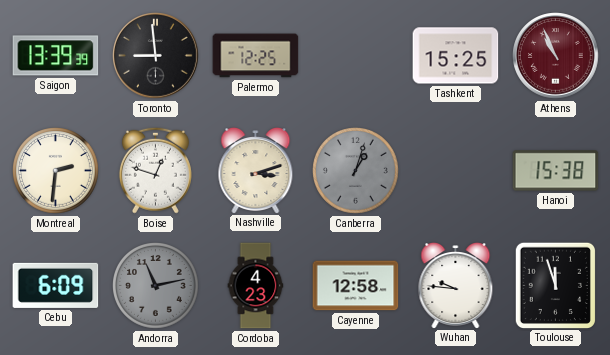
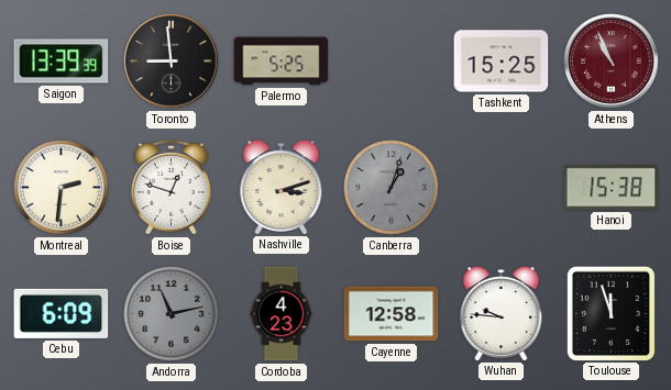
Palermo: 12:25 -> 5:25
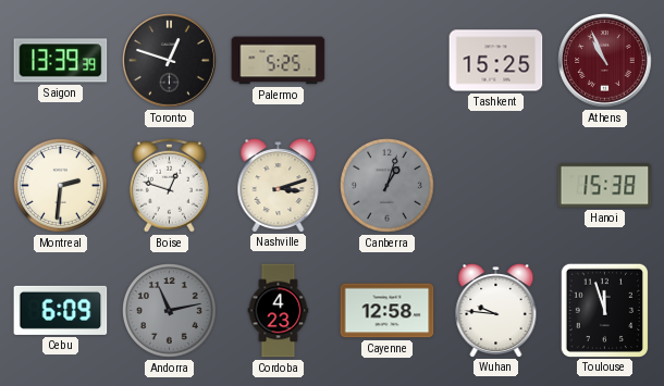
Toronto: 8:59 -> 12:48
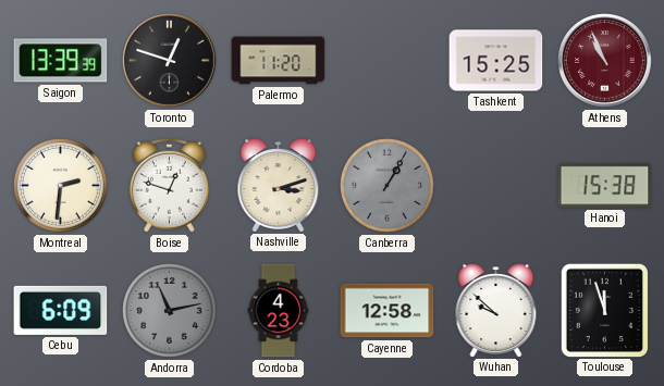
Palermo: 5:25 -> 11:20
Canberra: 1:03 -> 1:05
Wuhan: 9:46 -> 9:52
